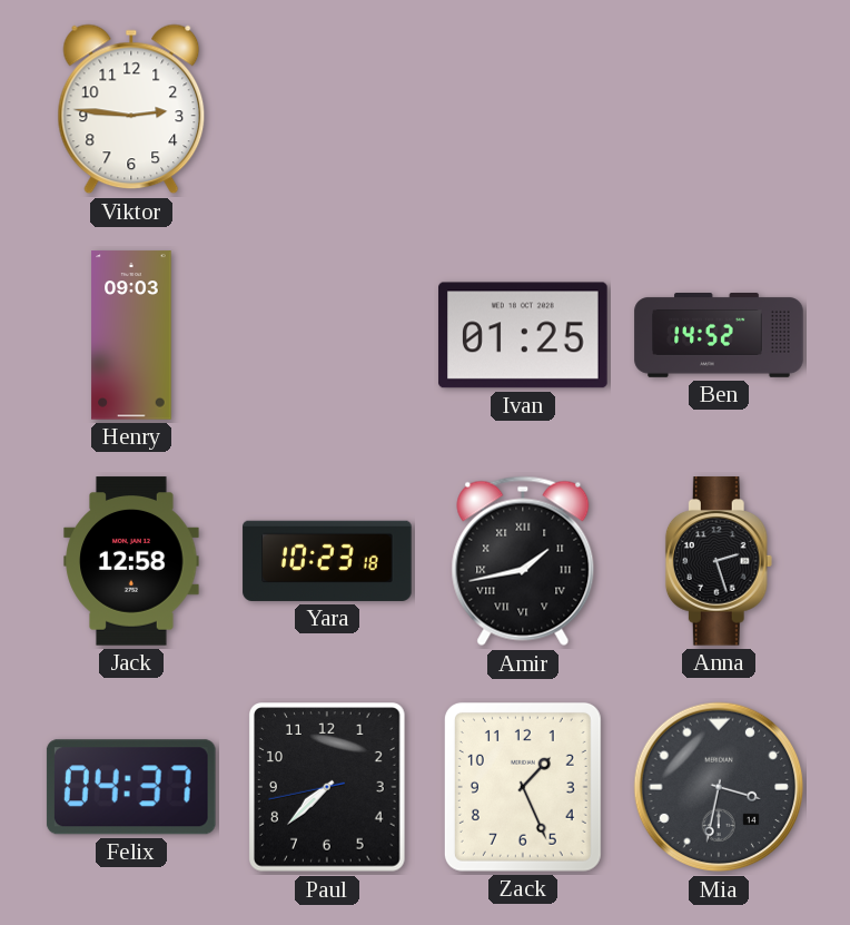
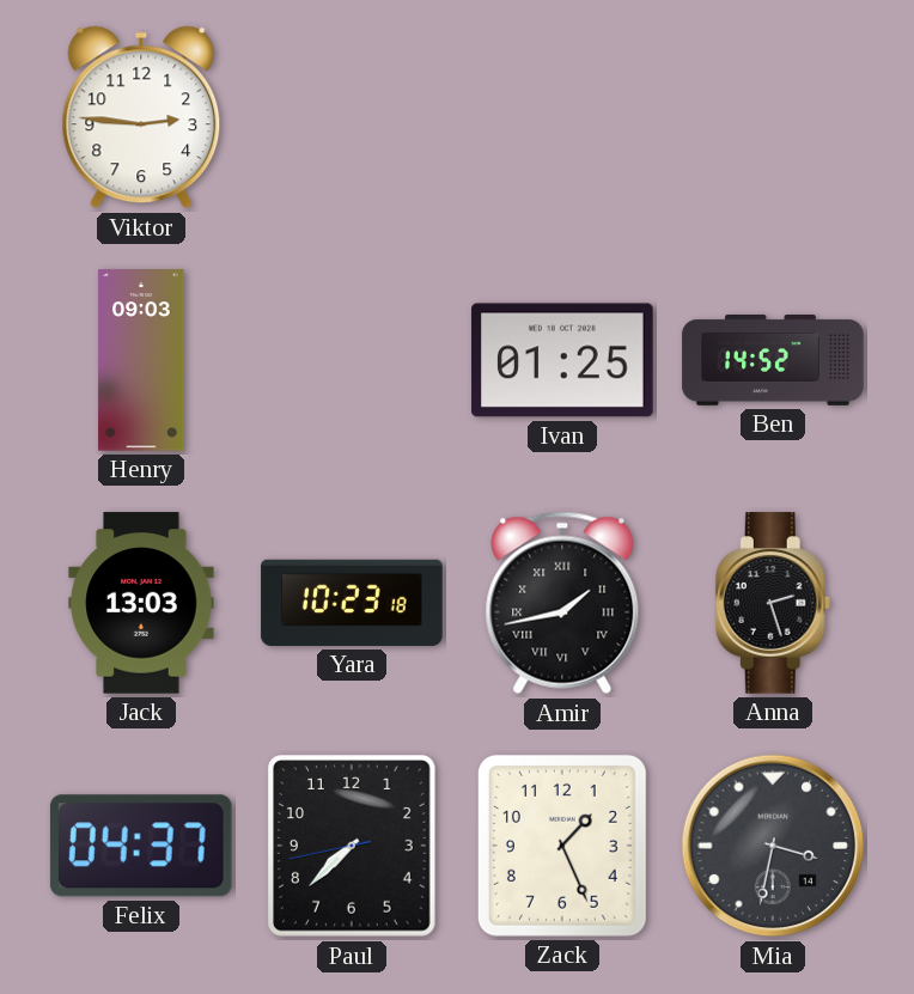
Jack: 12:58 -> 13:03
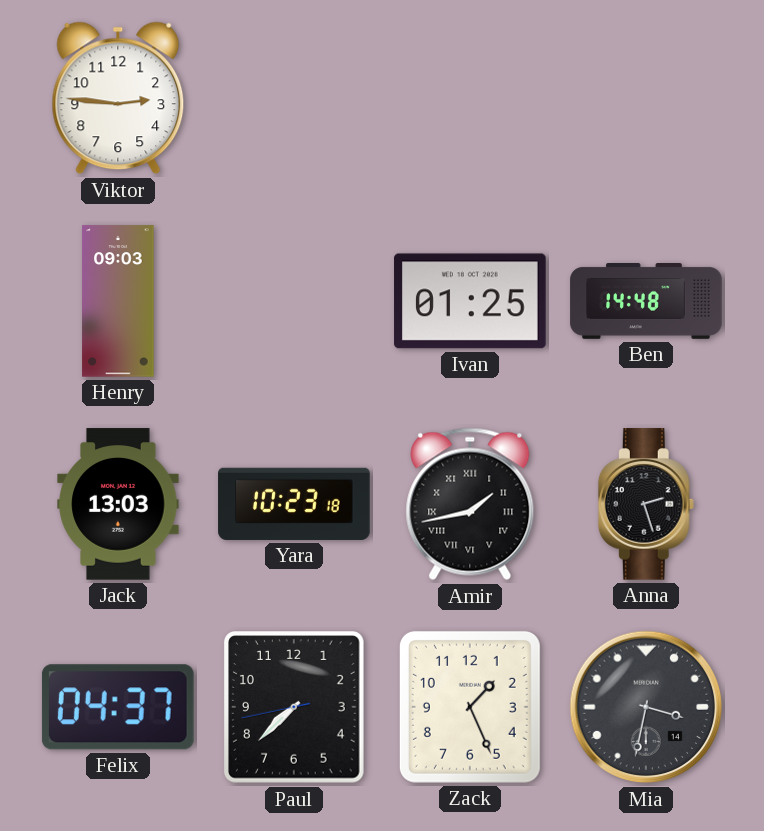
Ben: 14:52 -> 14:48
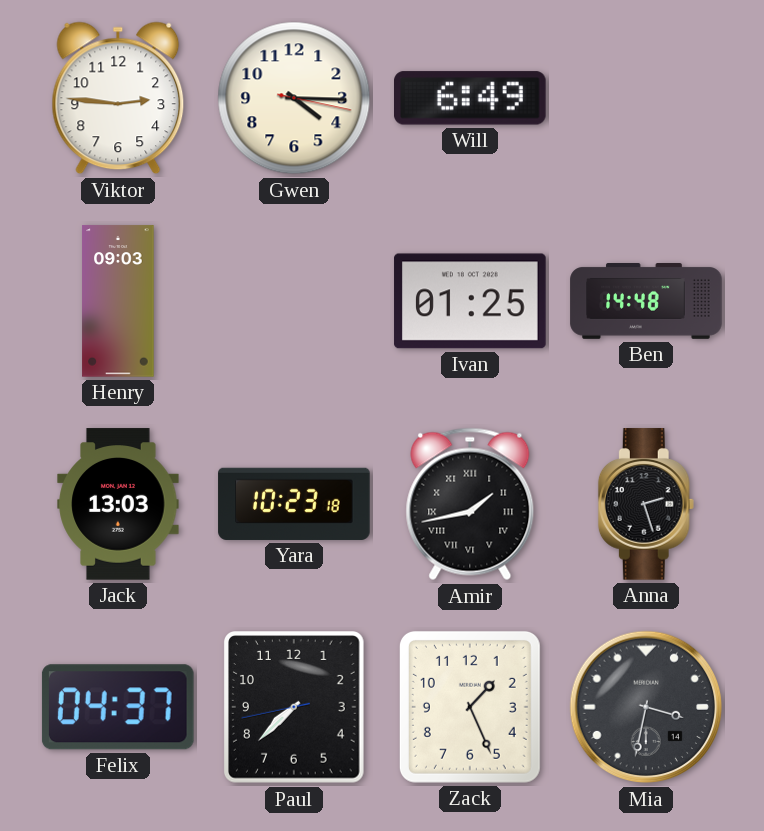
Gwen: none -> 4:15
Will: none -> 6:49
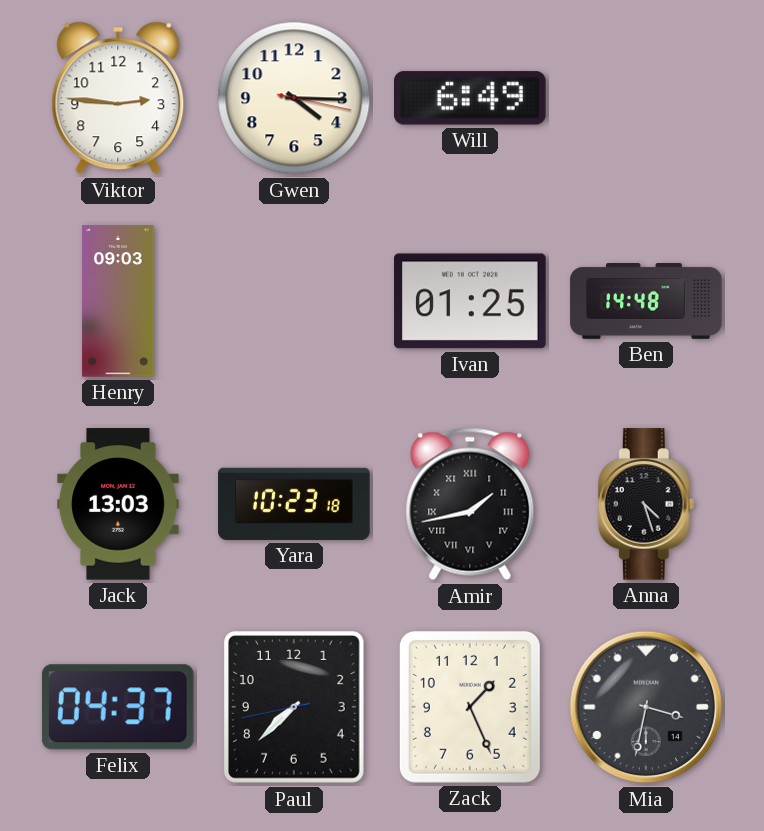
Anna: 2:27 -> 4:27
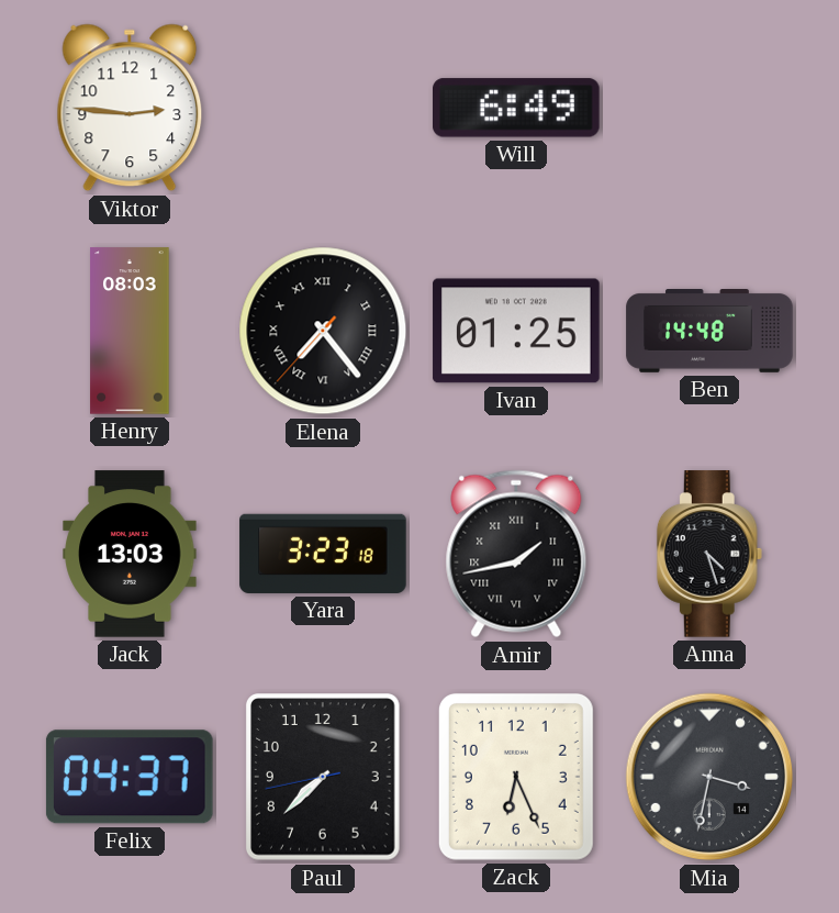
Gwen: 4:15 -> none
Henry: 09:03 -> 08:03
Elena: none -> 7:23
Yara: 10:23 -> 3:23
Zack: 1:26 -> 6:26
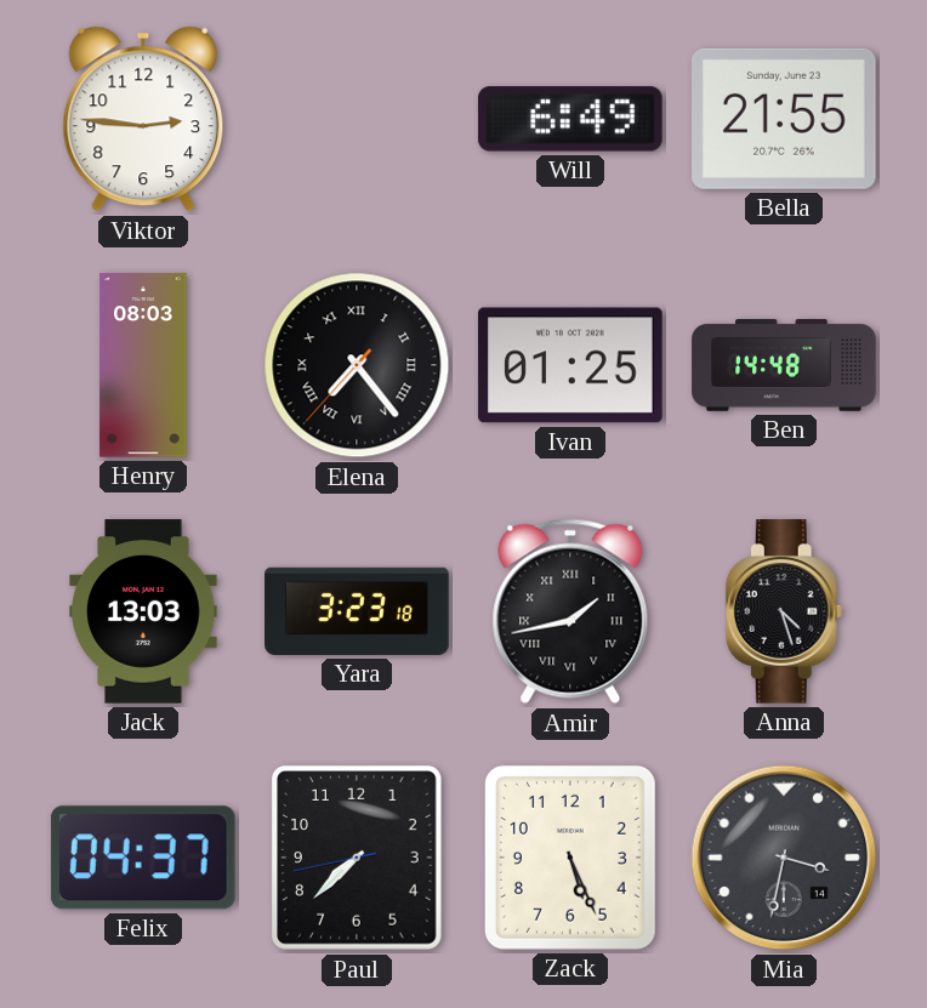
Bella: none -> 21:55
Zack: 6:26 -> 5:26
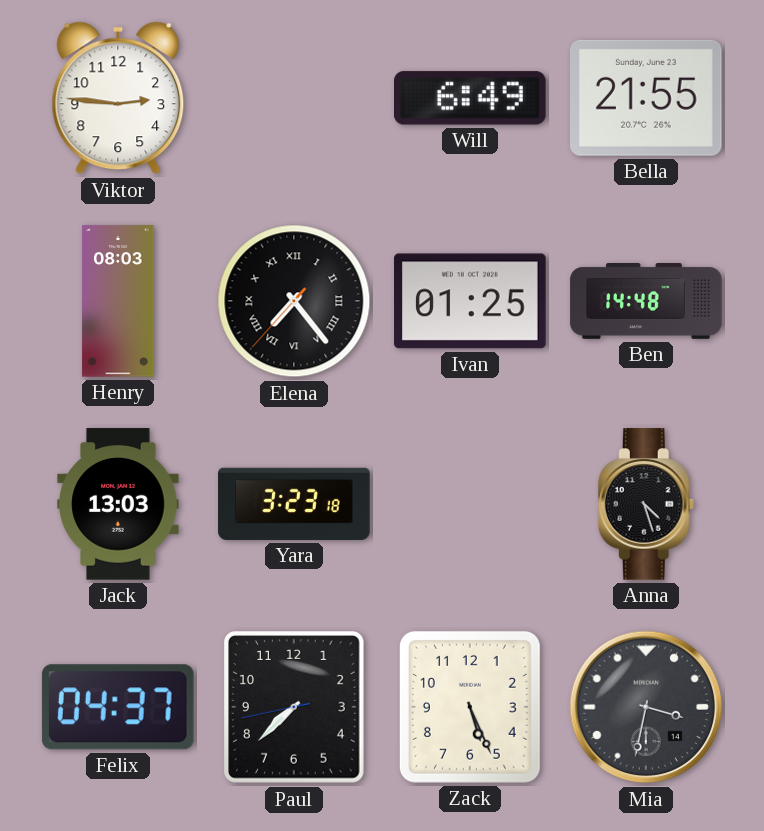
Amir: 1:43 -> none
